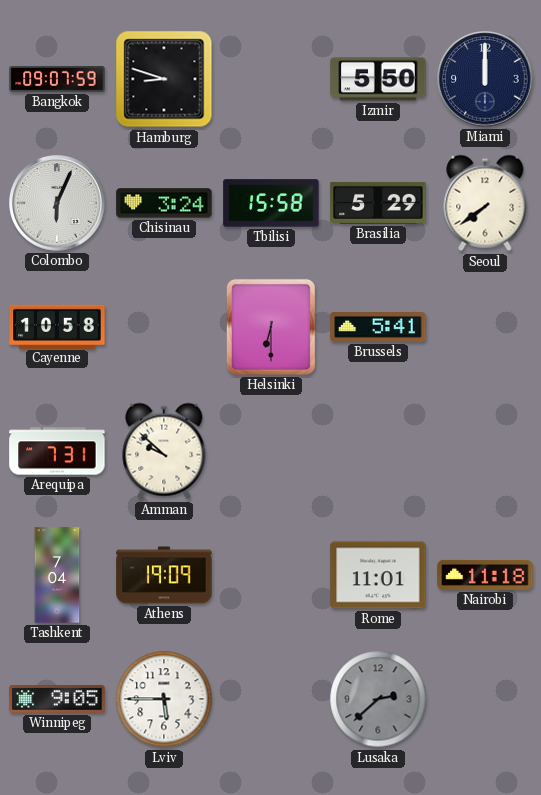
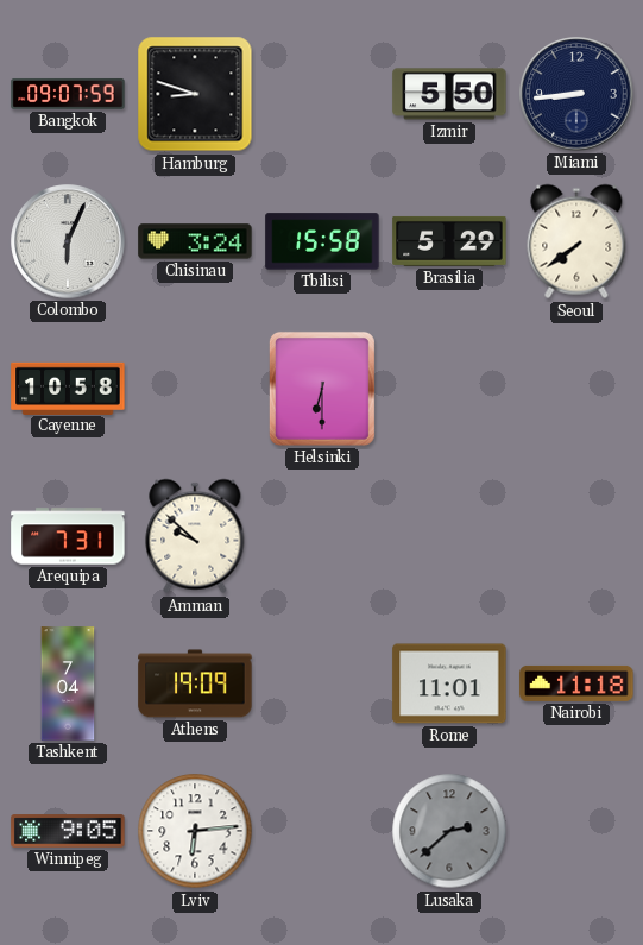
Miami: 12:00 -> 8:44
Brussels: 5:41 -> none
Lviv: 5:45 -> 6:14
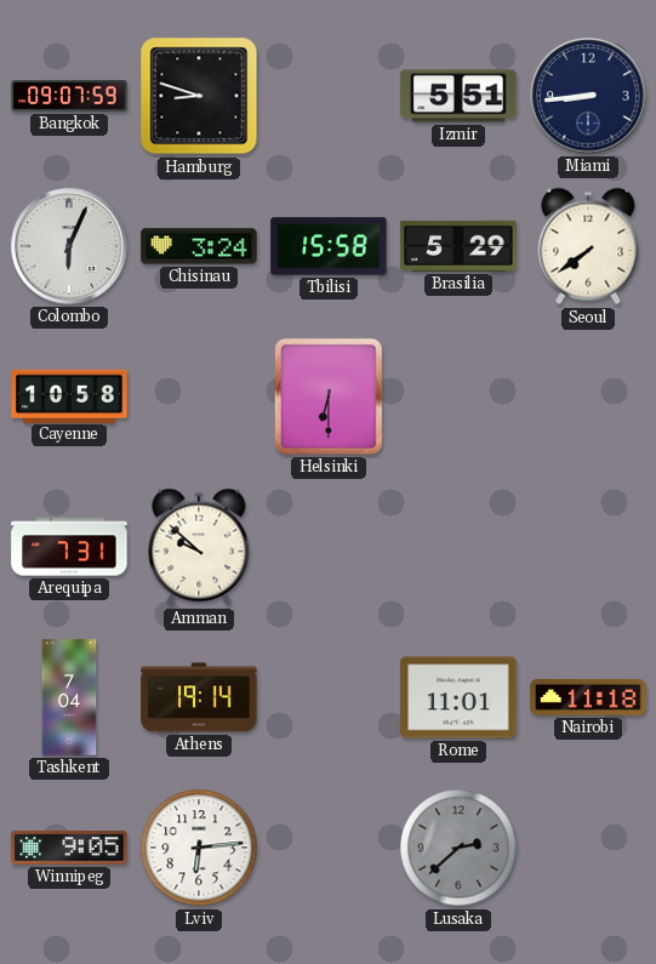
Izmir: 5:50 -> 5:51
Athens: 19:09 -> 19:14
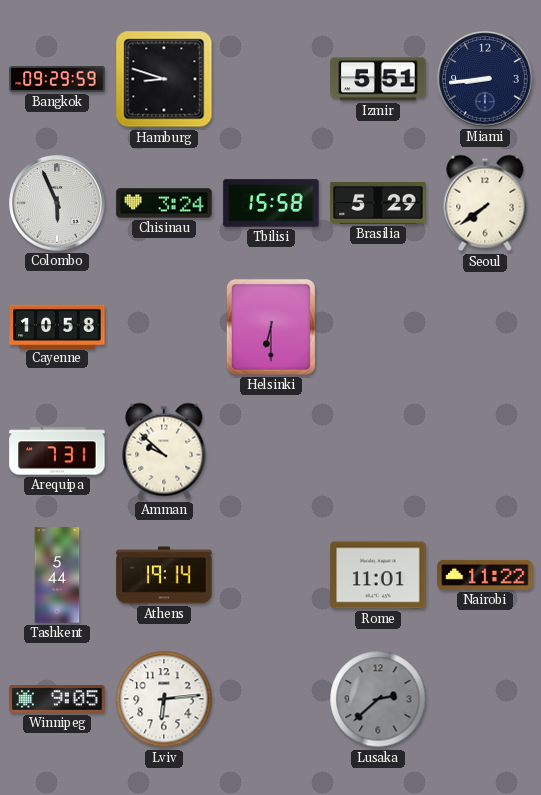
Bangkok: 09:07 -> 09:29
Colombo: 6:04 -> 5:56
Tashkent: 7:04 -> 5:44
Nairobi: 11:18 -> 11:22
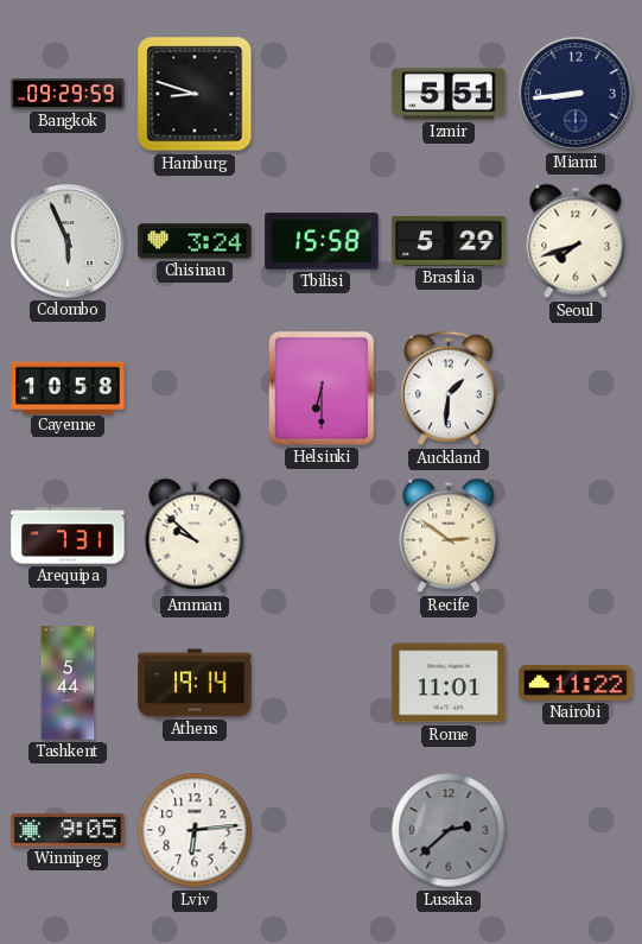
Seoul: 7:39 -> 7:42
Auckland: none -> 1:31
Recife: none -> 2:51
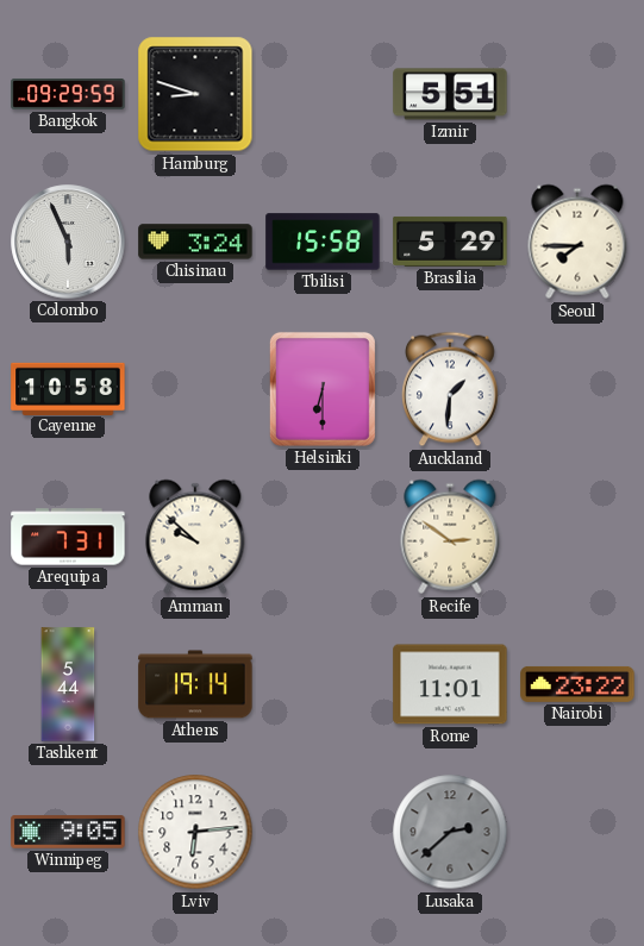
Miami: 8:44 -> none
Seoul: 7:42 -> 7:45
Nairobi: 11:22 -> 23:22
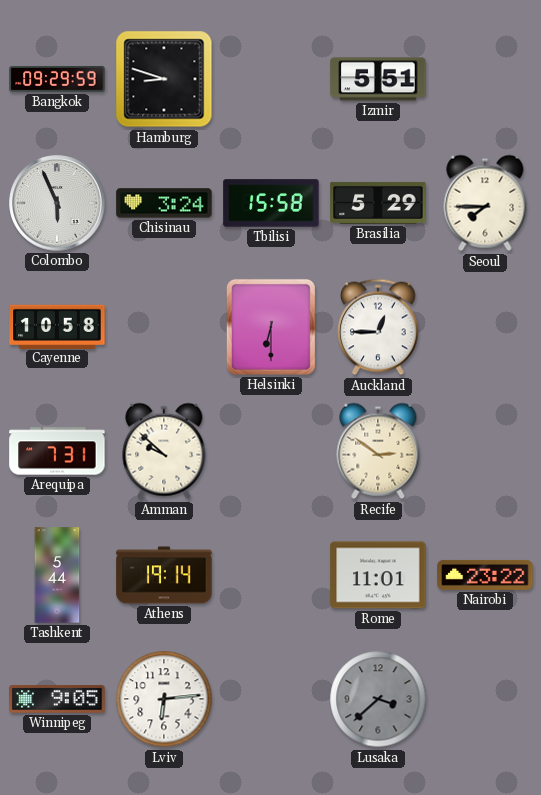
Auckland: 1:31 -> 12:45
Lusaka: 2:38 -> 3:38
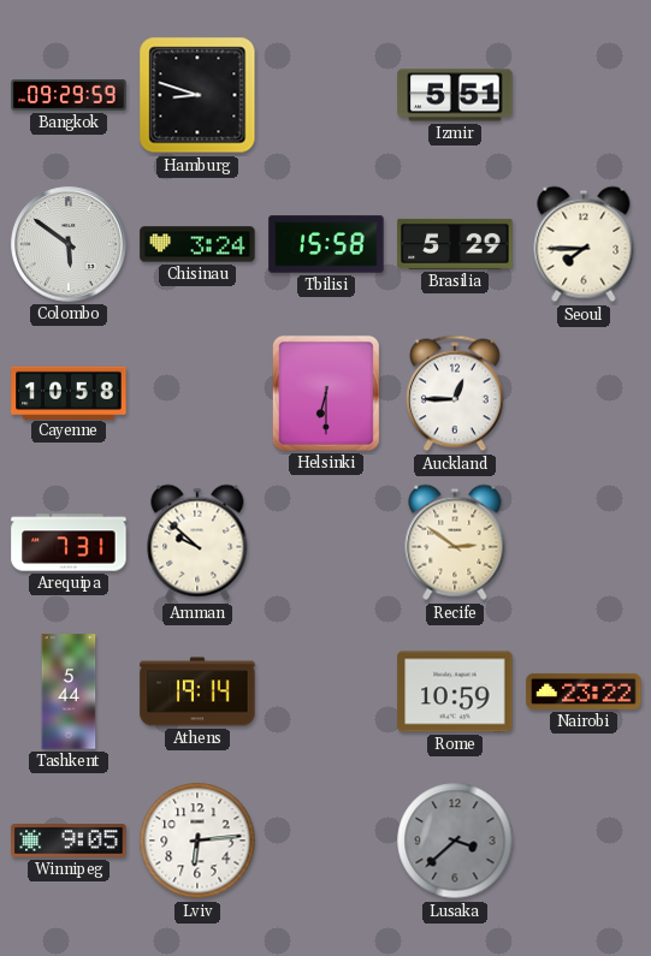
Colombo: 5:56 -> 5:51
Rome: 11:01 -> 10:59
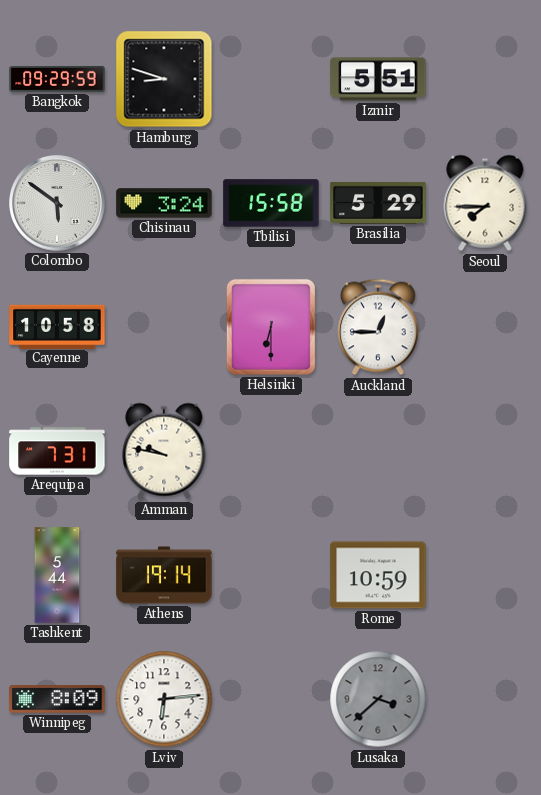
Amman: 9:52 -> 9:47
Recife: 2:51 -> none
Nairobi: 23:22 -> none
Winnipeg: 9:05 -> 8:09
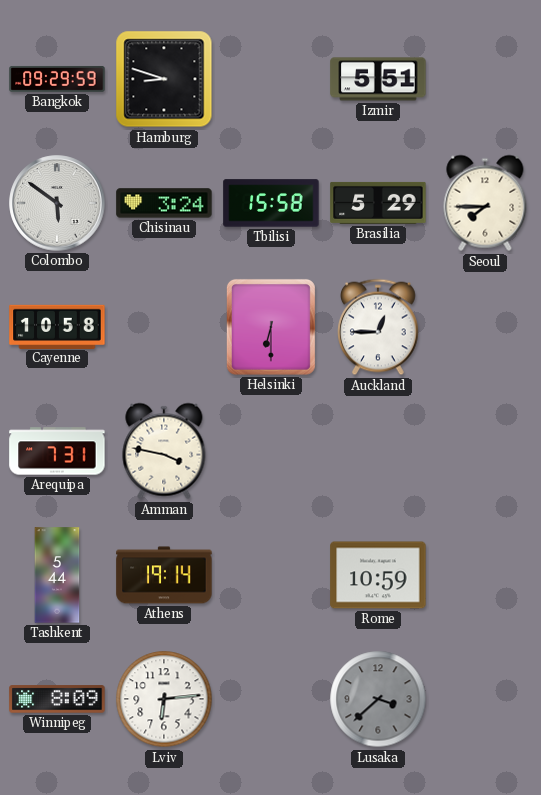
Amman: 9:47 -> 3:47
